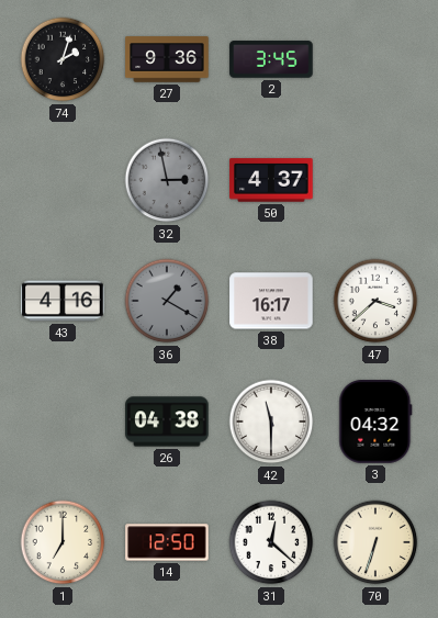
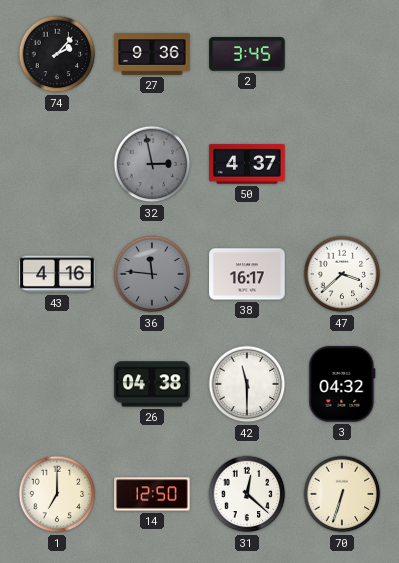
74: 2:03 -> 2:07
36: 1:20 -> 11:46
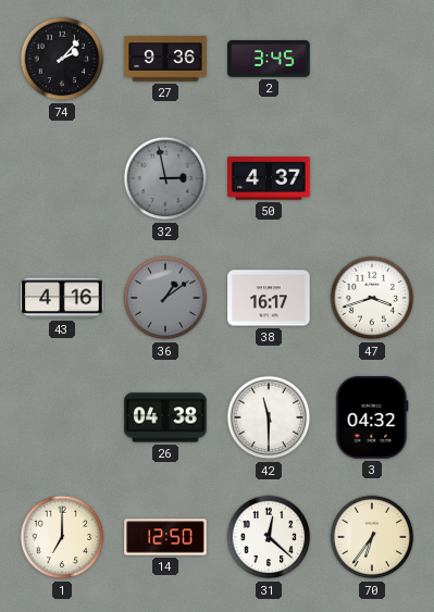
36: 11:46 -> 1:09
47: 3:38 -> 3:42
70: 6:33 -> 6:36
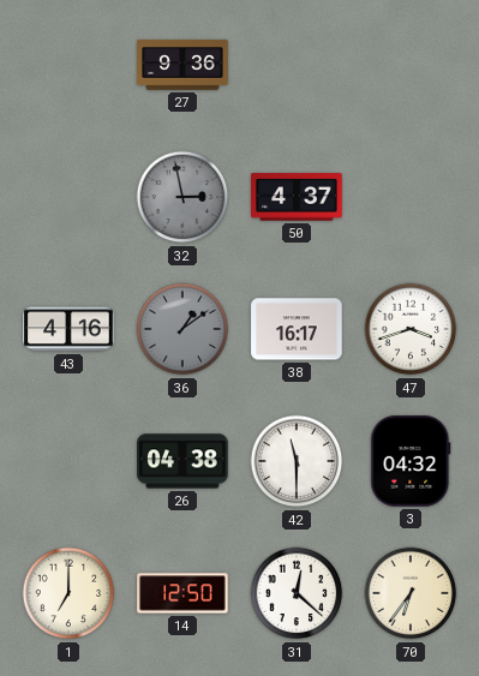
74: 2:07 -> none
2: 3:45 -> none
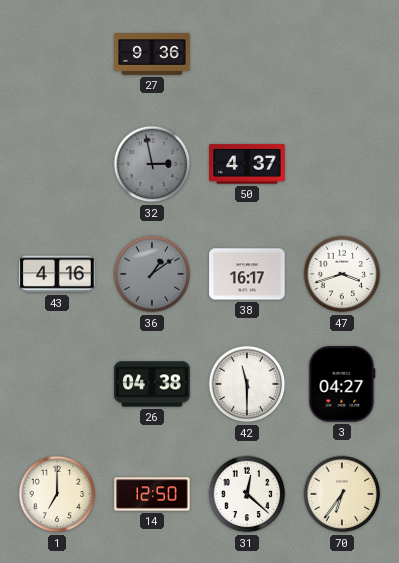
3: 04:32 -> 04:27
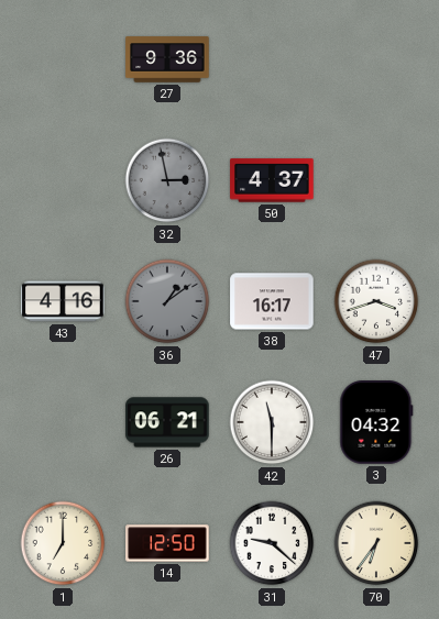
26: 04:38 -> 06:21
3: 04:27 -> 04:32
31: 12:22 -> 9:22
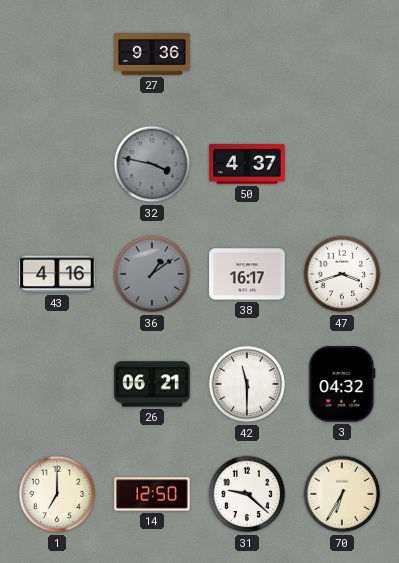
32: 2:58 -> 3:47
70: 6:36 -> 6:35
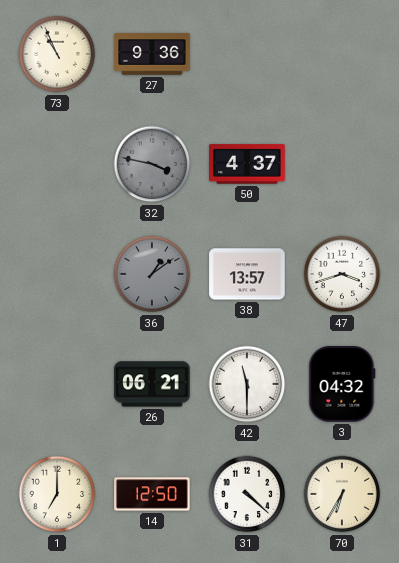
73: none -> 10:56
43: 4:16 -> none
38: 16:17 -> 13:57
31: 9:22 -> 4:22
